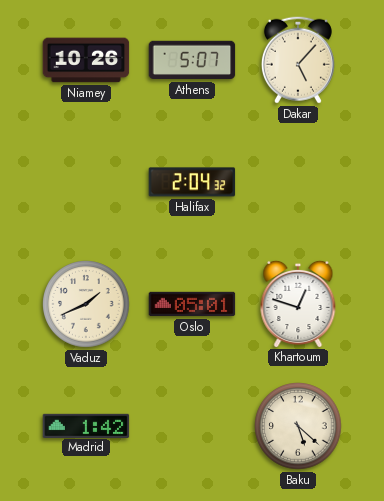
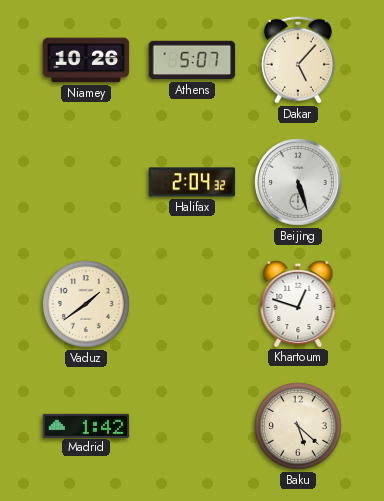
Beijing: none -> 5:27
Vaduz: 1:41 -> 1:39
Oslo: 05:01 -> none
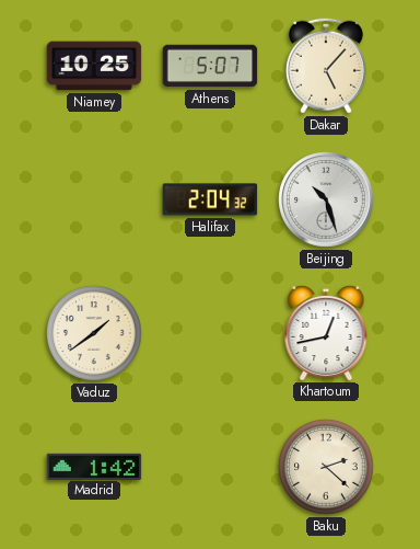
Niamey: 10:26 -> 10:25
Beijing: 5:27 -> 10:27
Khartoum: 12:48 -> 12:43
Baku: 5:22 -> 2:22
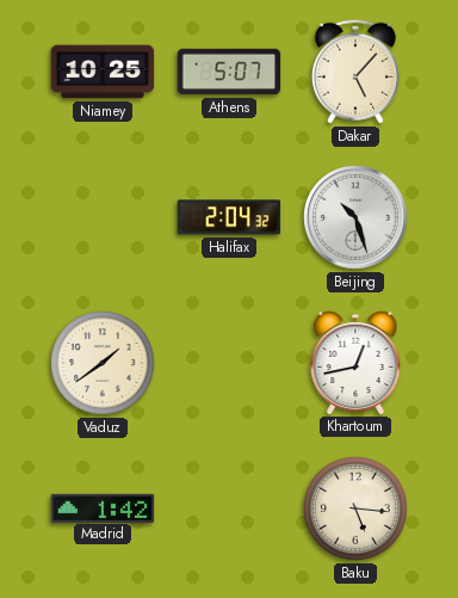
Baku: 2:22 -> 5:16
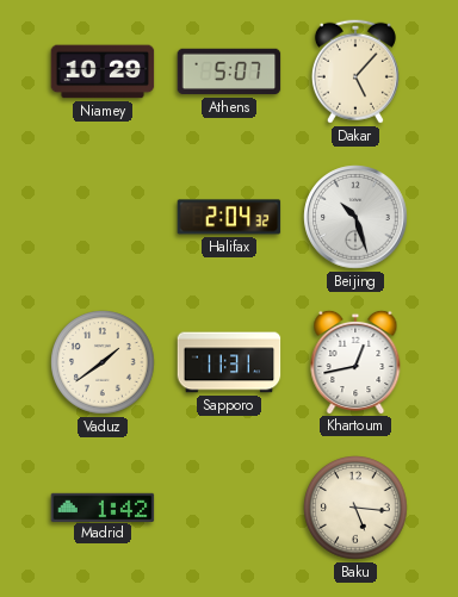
Niamey: 10:25 -> 10:29
Sapporo: none -> 11:31
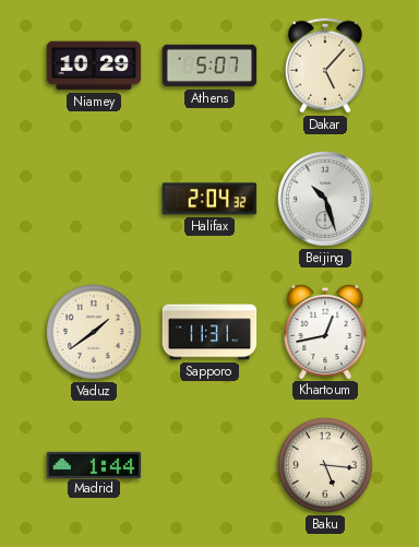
Madrid: 1:42 -> 1:44
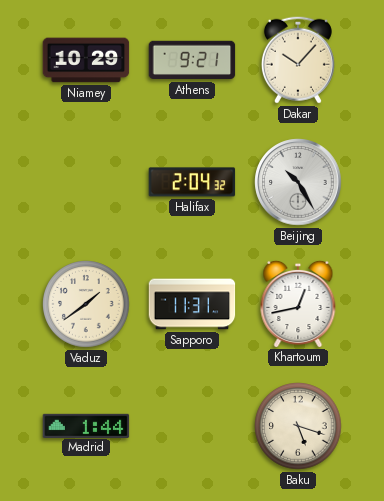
Athens: 5:07 -> 9:21
Dakar: 5:07 -> 10:07
Beijing: 10:27 -> 10:25
Baku: 5:16 -> 5:18
